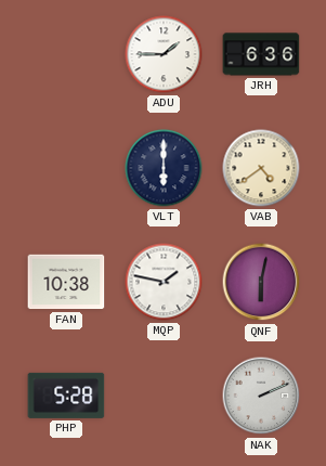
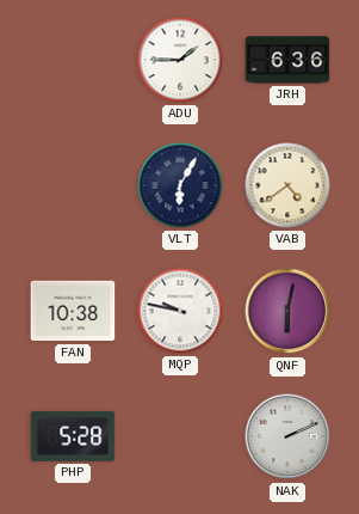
VLT: 6:00 -> 6:05
MQP: 1:47 -> 9:47
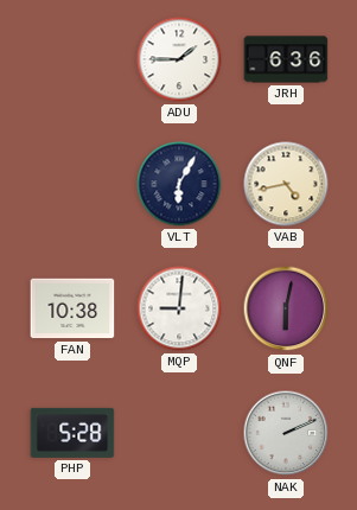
VAB: 4:39 -> 4:43
MQP: 9:47 -> 9:01
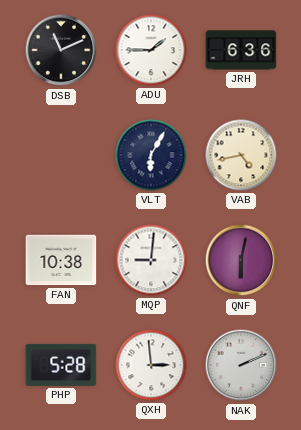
DSB: none -> 11:11
QXH: none -> 2:59
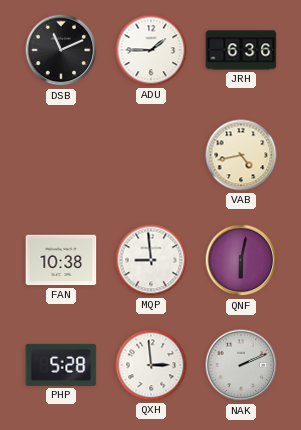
VLT: 6:05 -> none
MQP: 9:01 -> 8:59
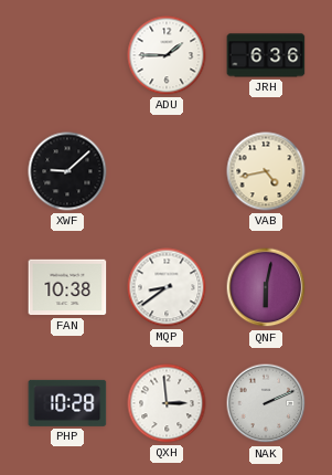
DSB: 11:11 -> none
XWF: none -> 9:08
MQP: 8:59 -> 8:39
PHP: 5:28 -> 10:28
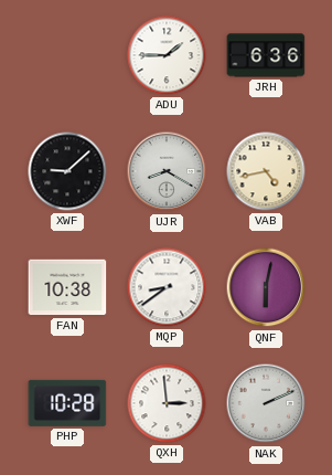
UJR: none -> 8:20
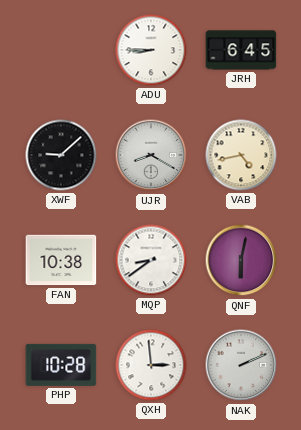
ADU: 1:45 -> 8:45
JRH: 6:36 -> 6:45
